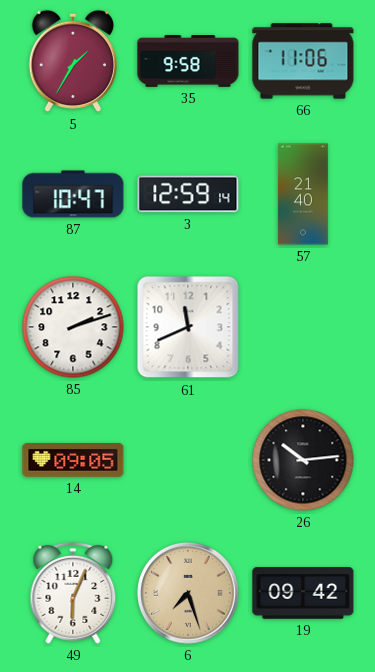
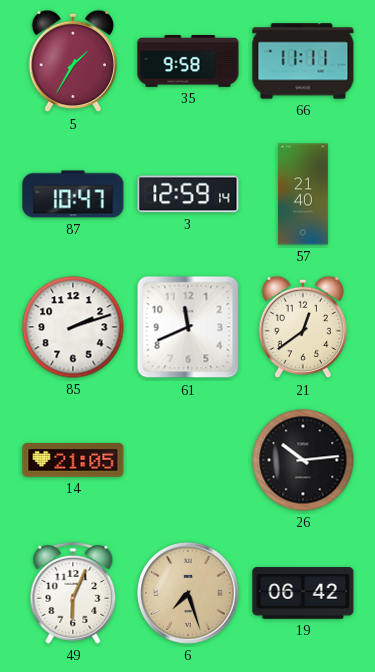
66: 11:06 -> 11:11
21: none -> 12:39
14: 09:05 -> 21:05
19: 09:42 -> 06:42
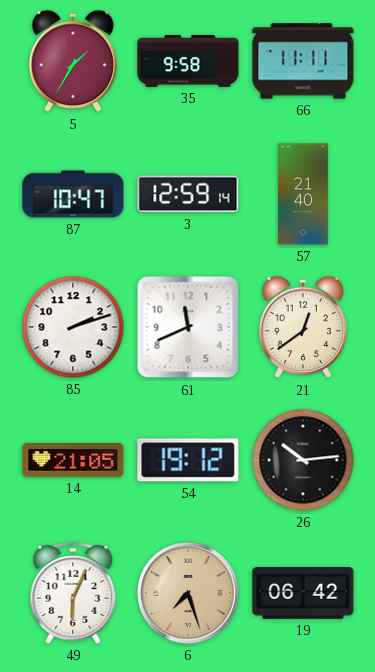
54: none -> 19:12
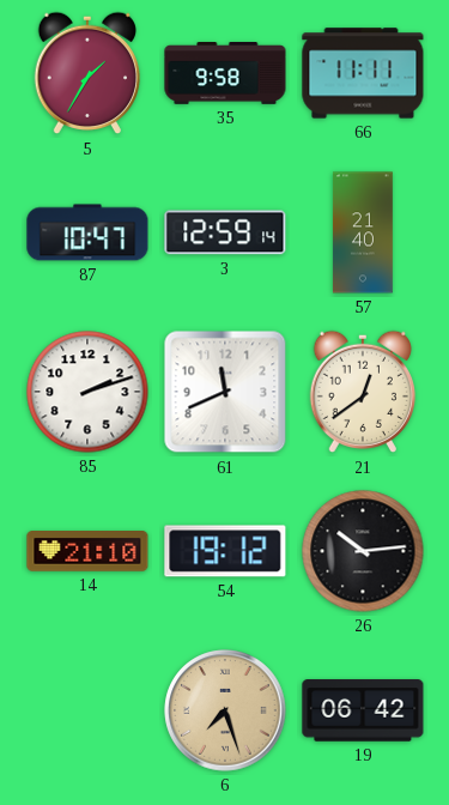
14: 21:05 -> 21:10
49: 6:04 -> none
